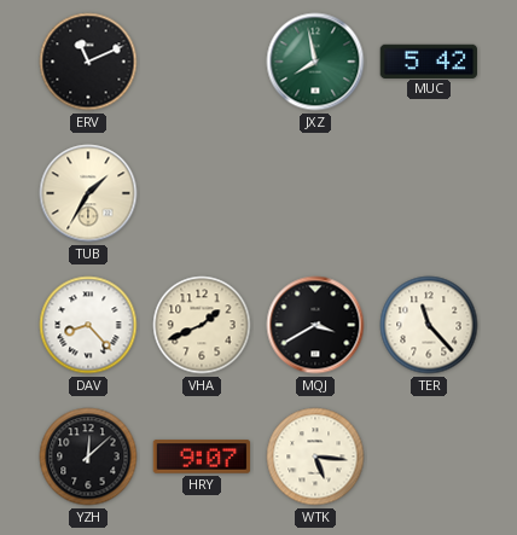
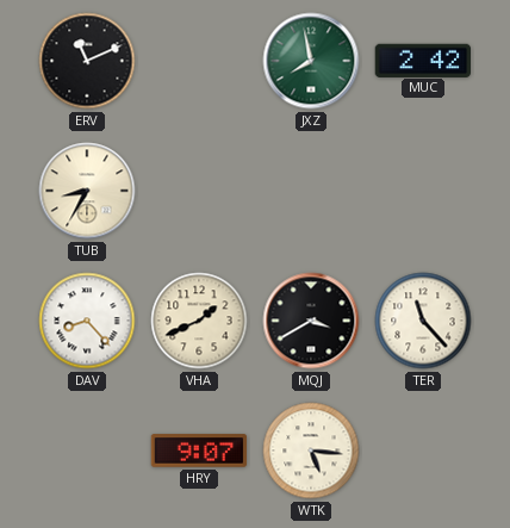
MUC: 5:42 -> 2:42
TUB: 1:35 -> 8:35
YZH: 12:08 -> none
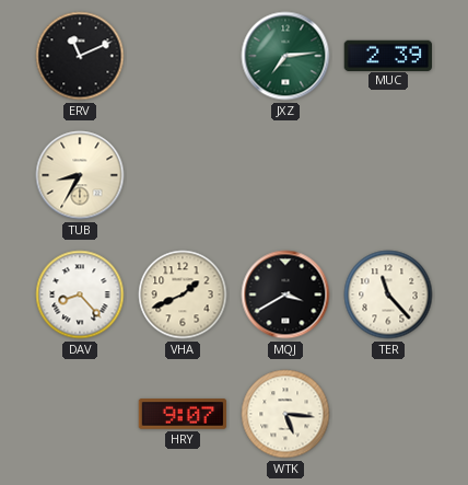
JXZ: 7:58 -> 7:14
MUC: 2:42 -> 2:39
